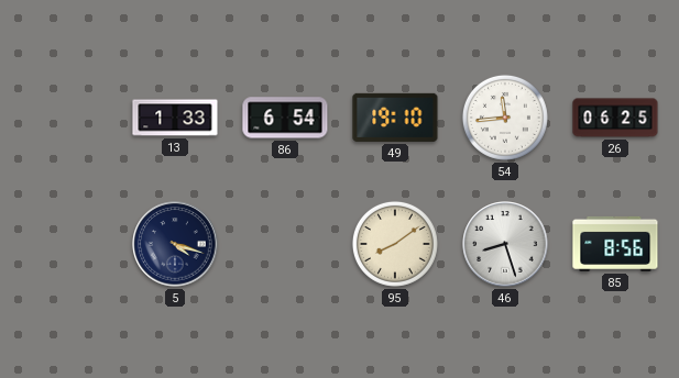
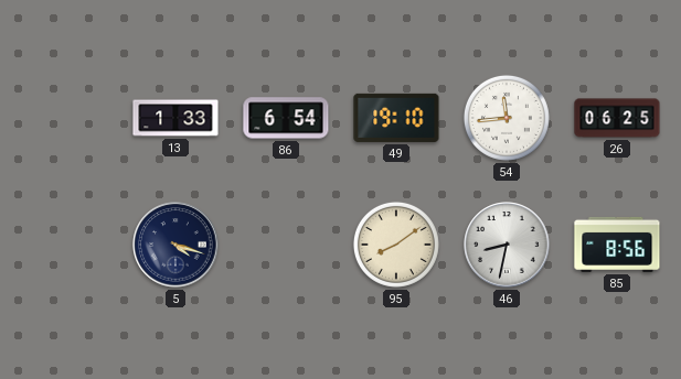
46: 8:27 -> 8:32
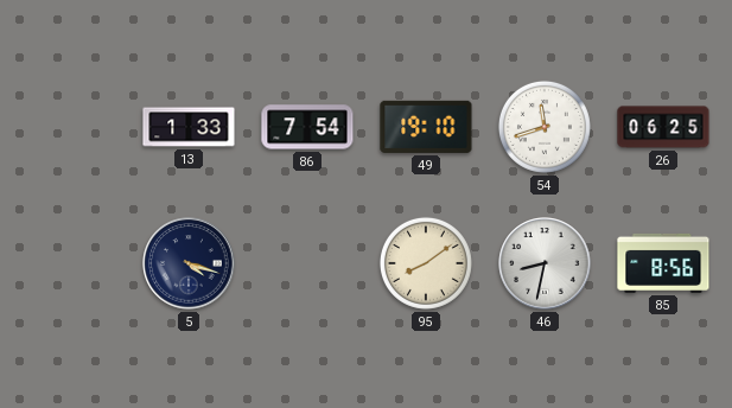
86: 6:54 -> 7:54
54: 11:44 -> 11:42
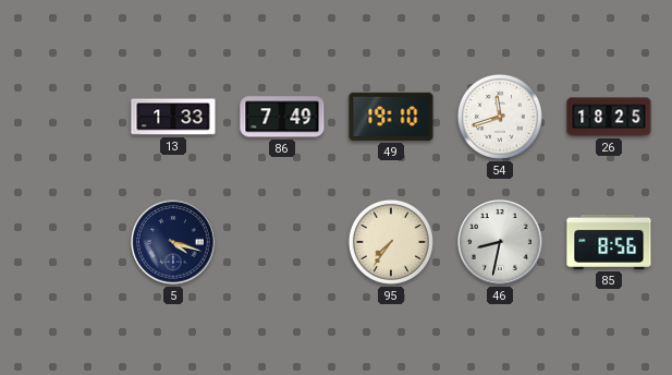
86: 7:54 -> 7:49
26: 06:25 -> 18:25
95: 8:09 -> 7:36
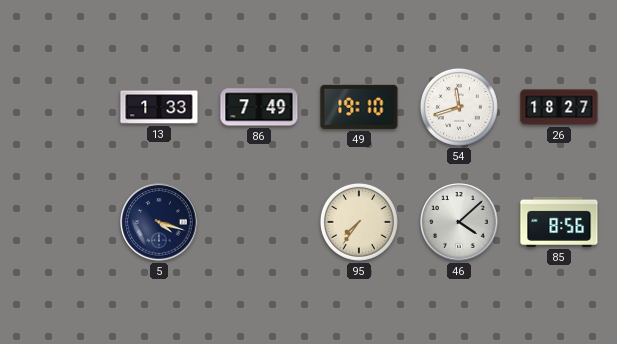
26: 18:25 -> 18:27
46: 8:32 -> 4:08
